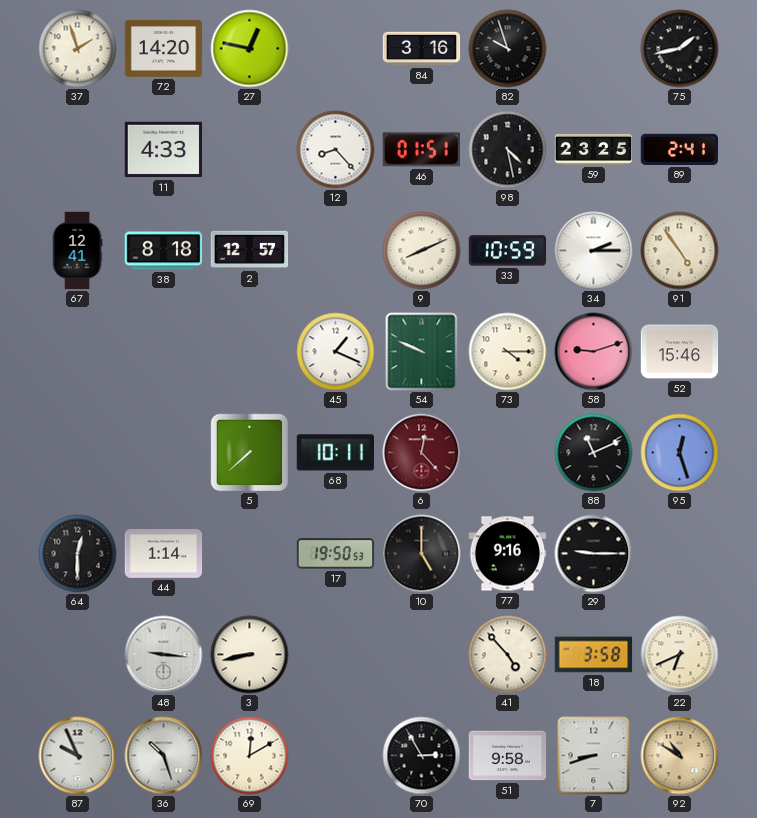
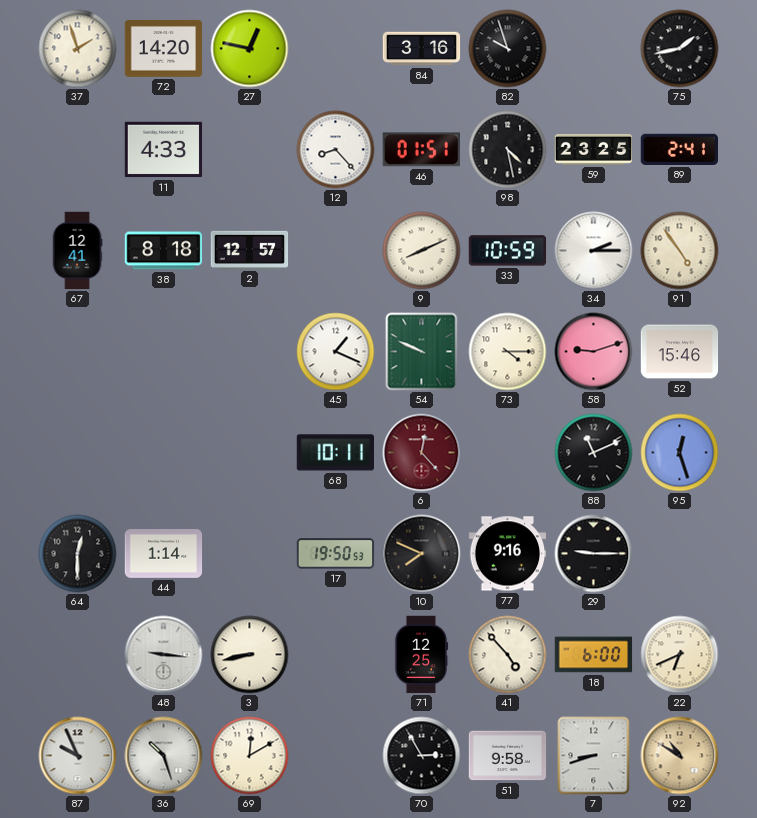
5: 7:38 -> none
10: 5:00 -> 7:49
71: none -> 12:25
18: 3:58 -> 6:00
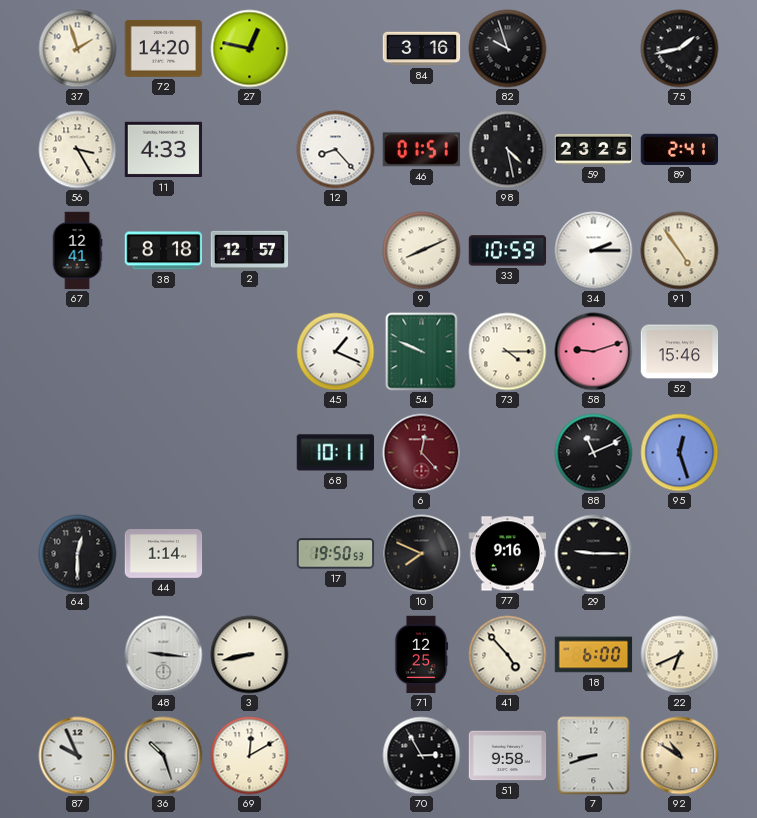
56: none -> 3:25
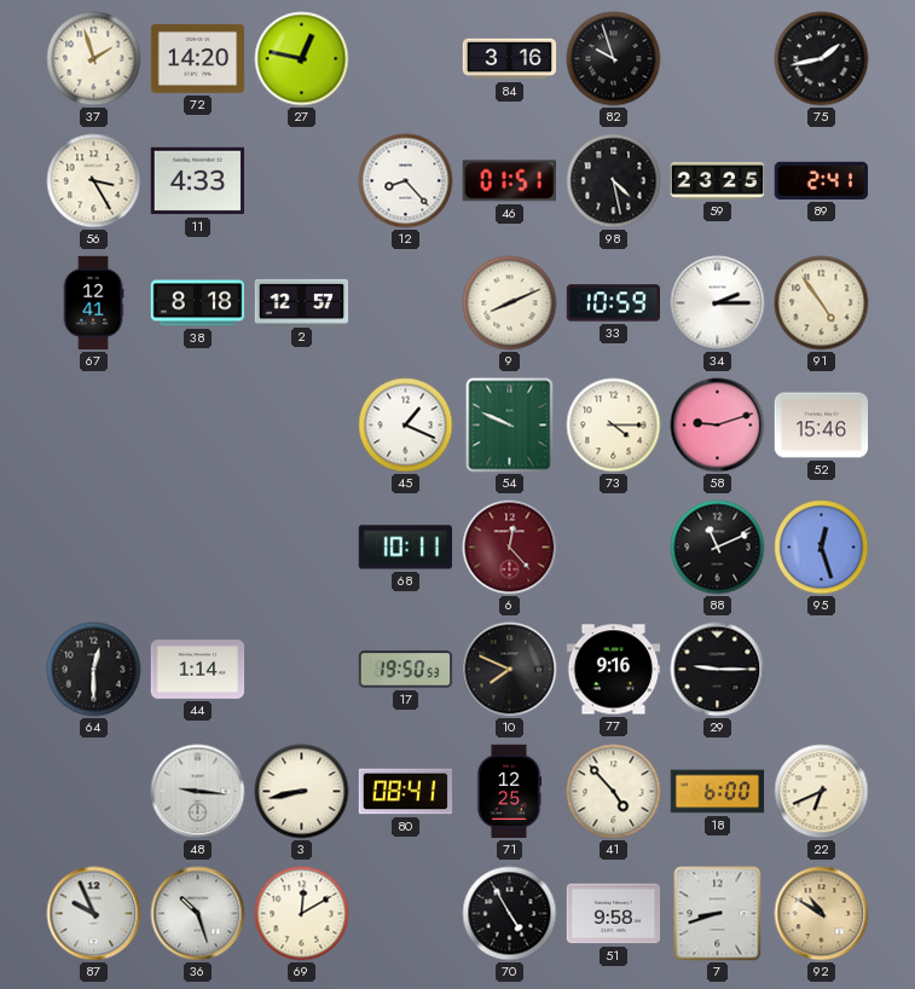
80: none -> 08:41
70: 2:55 -> 4:55
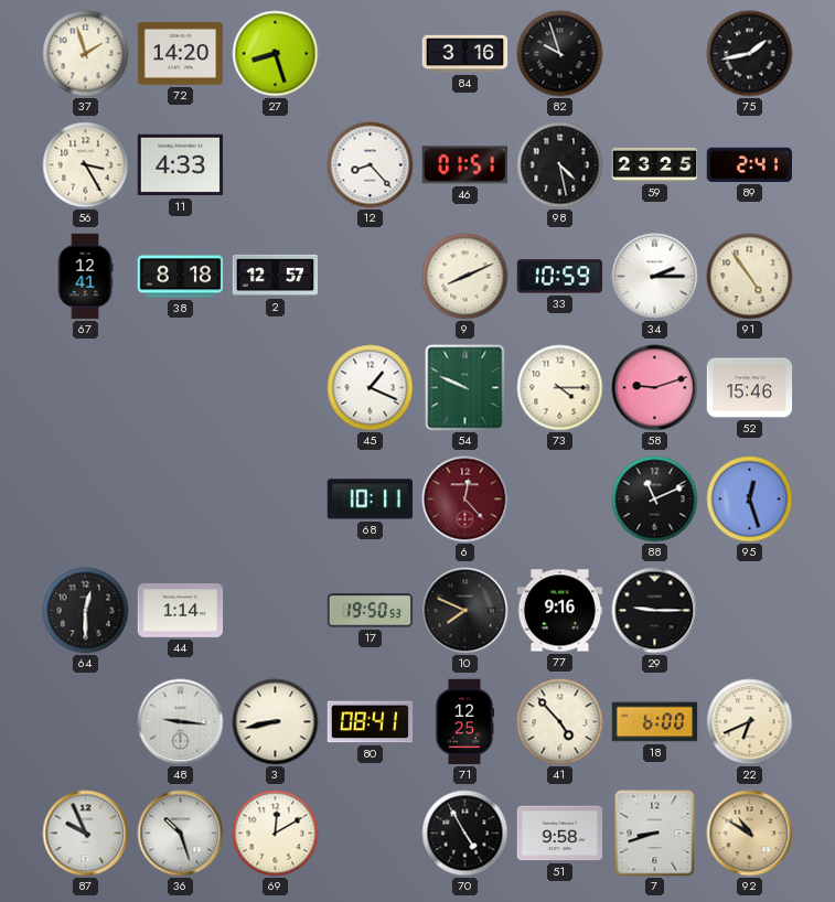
27: 12:47 -> 8:27
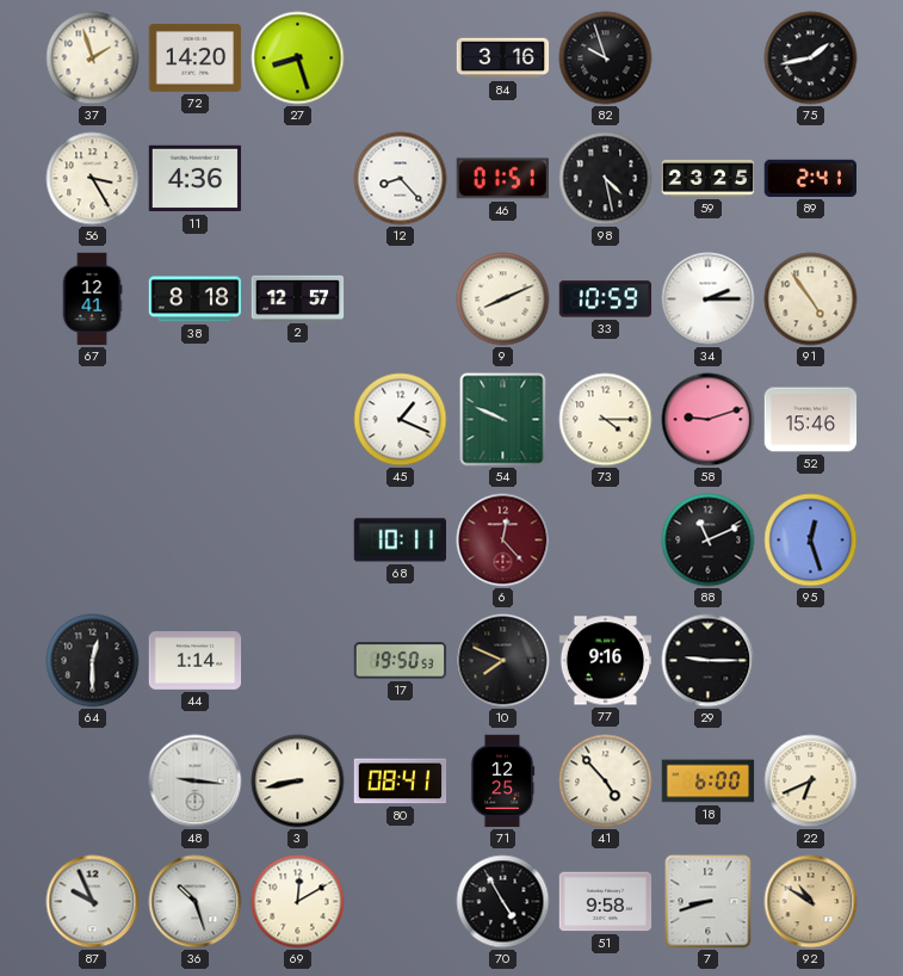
11: 4:33 -> 4:36
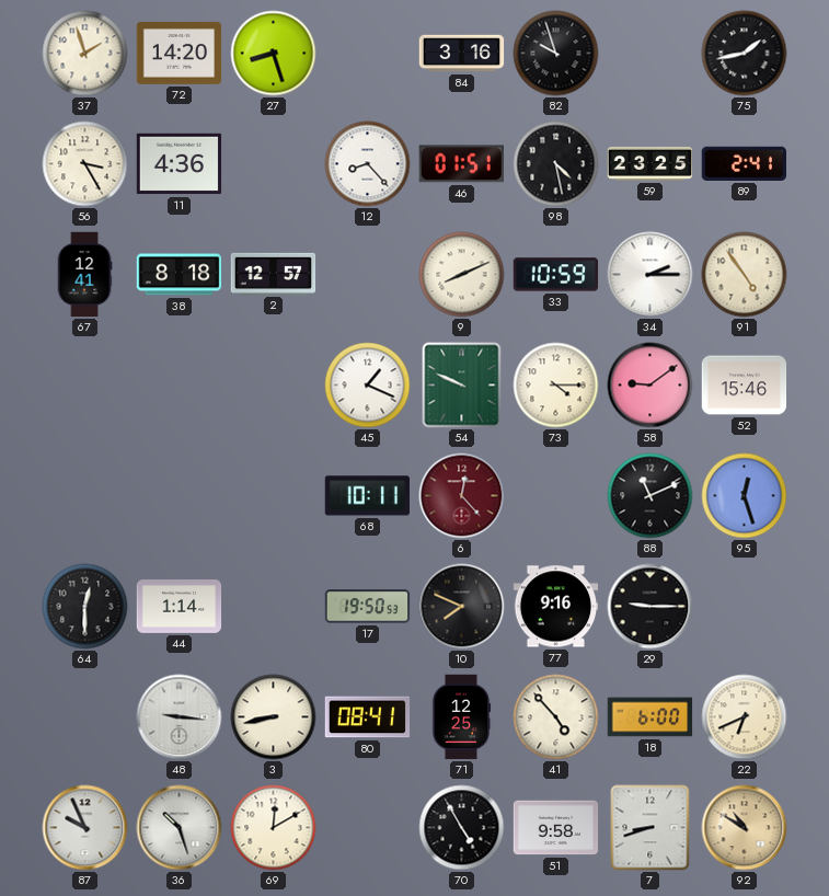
58: 9:12 -> 9:09
